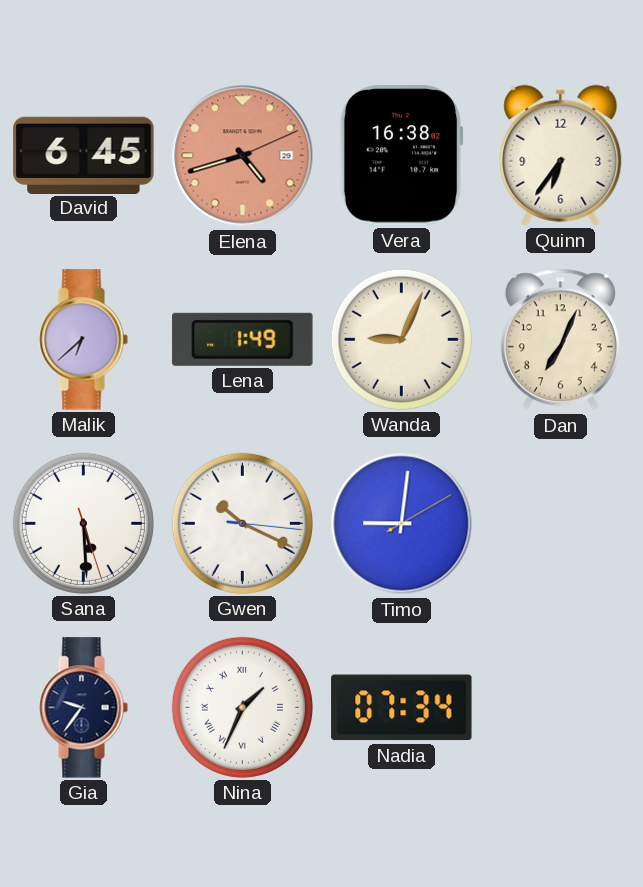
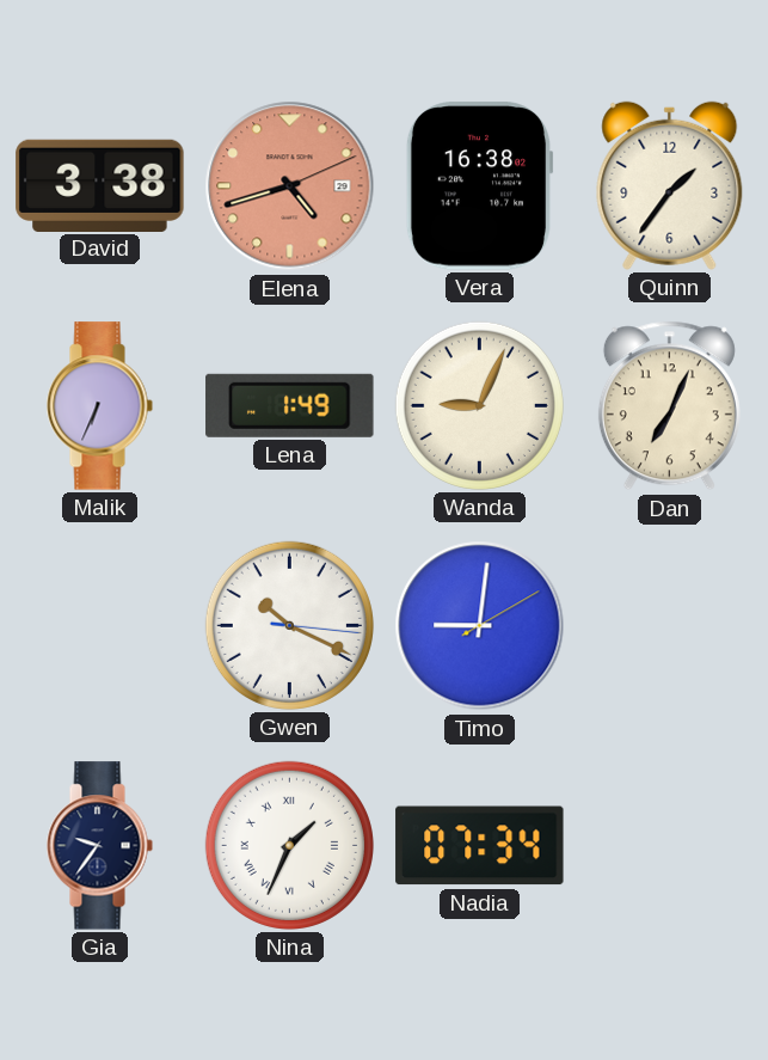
David: 6:45 -> 3:38
Quinn: 6:36 -> 1:36
Malik: 6:38 -> 6:34
Sana: 5:29 -> none
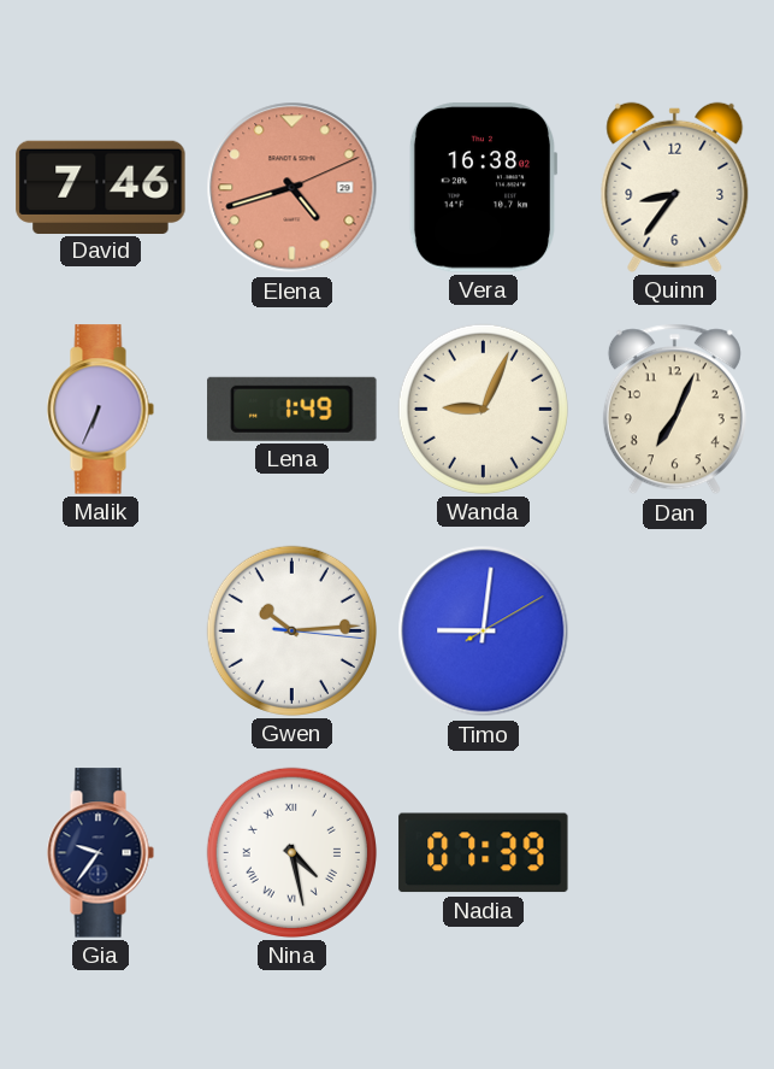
David: 3:38 -> 7:46
Quinn: 1:36 -> 8:36
Gwen: 10:19 -> 10:14
Nina: 1:34 -> 4:28
Nadia: 07:34 -> 07:39
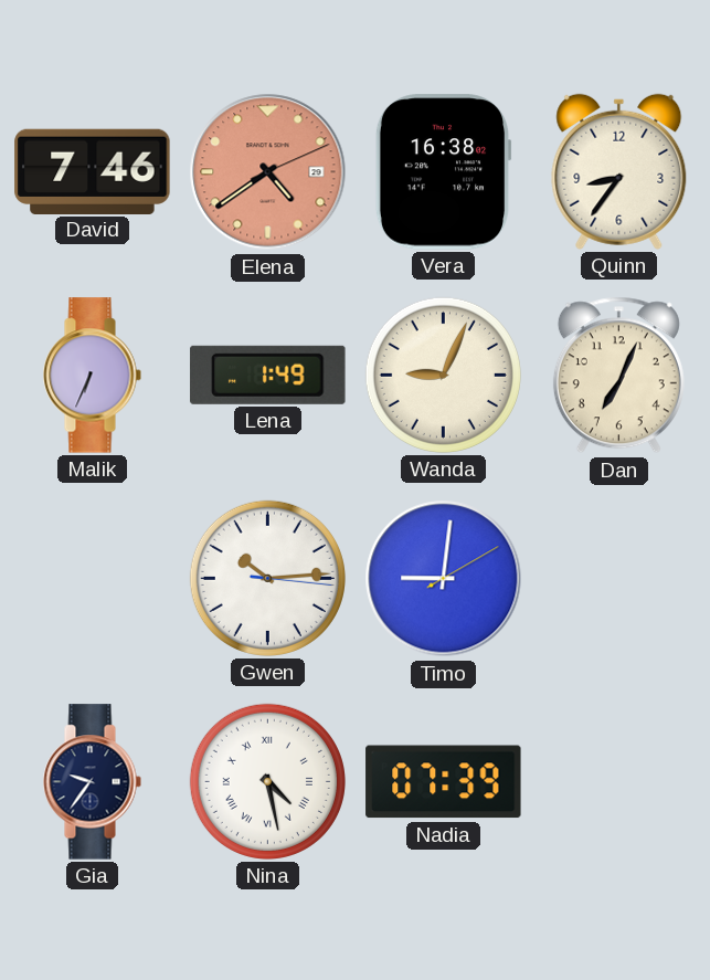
Elena: 4:42 -> 4:39
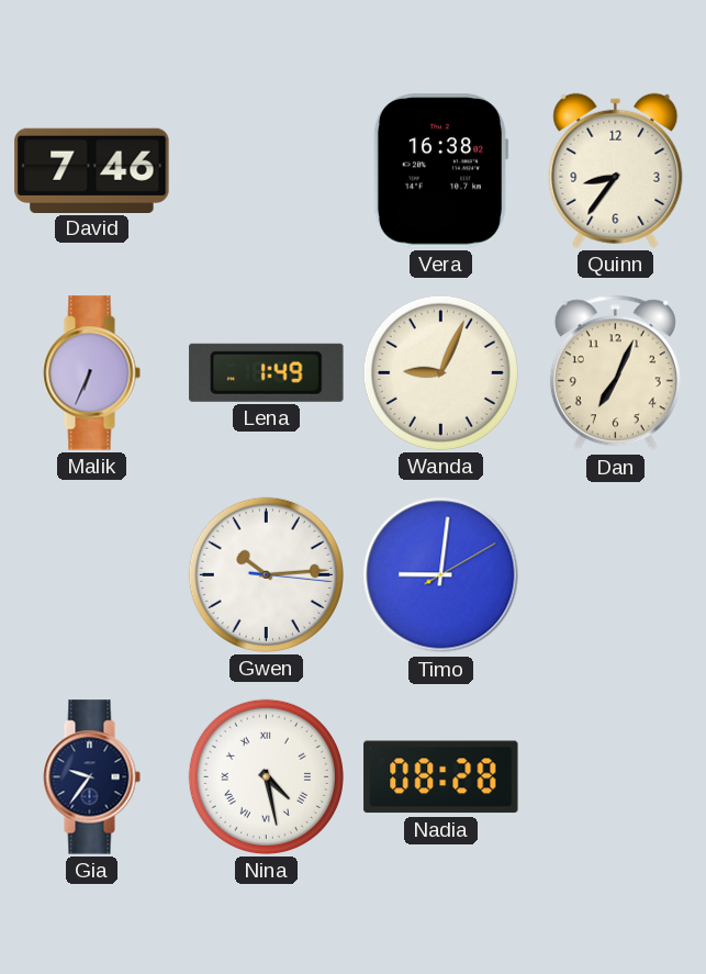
Elena: 4:39 -> none
Nadia: 07:39 -> 08:28
